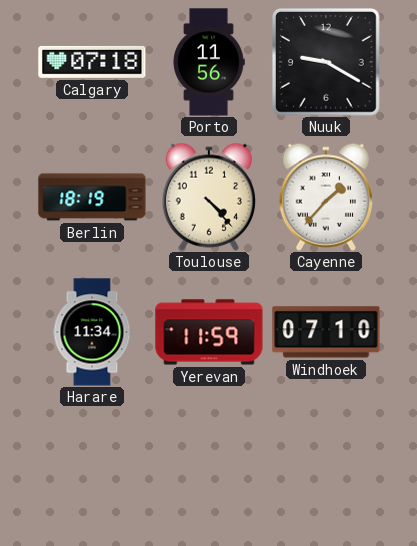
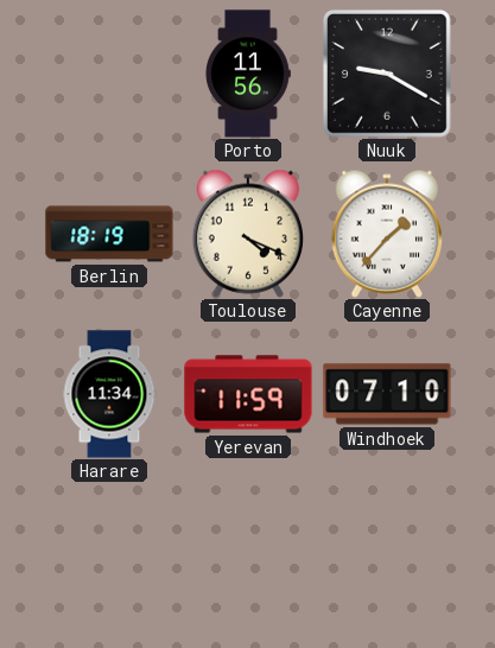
Calgary: 07:18 -> none
Toulouse: 4:23 -> 4:19
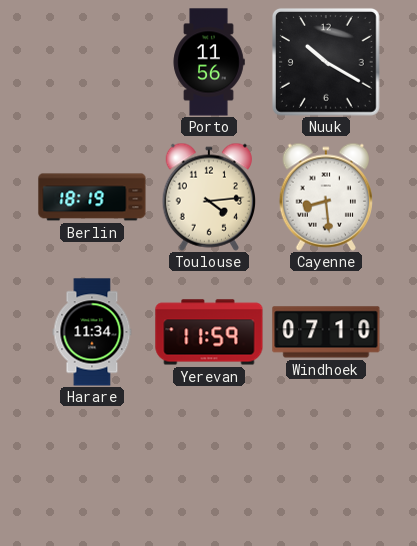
Nuuk: 9:20 -> 10:20
Toulouse: 4:19 -> 4:14
Cayenne: 1:37 -> 8:29
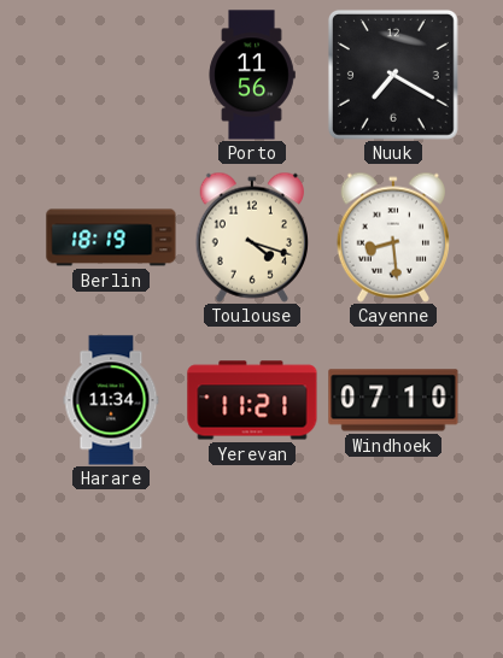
Nuuk: 10:20 -> 7:20
Toulouse: 4:14 -> 4:18
Yerevan: 11:59 -> 11:21
